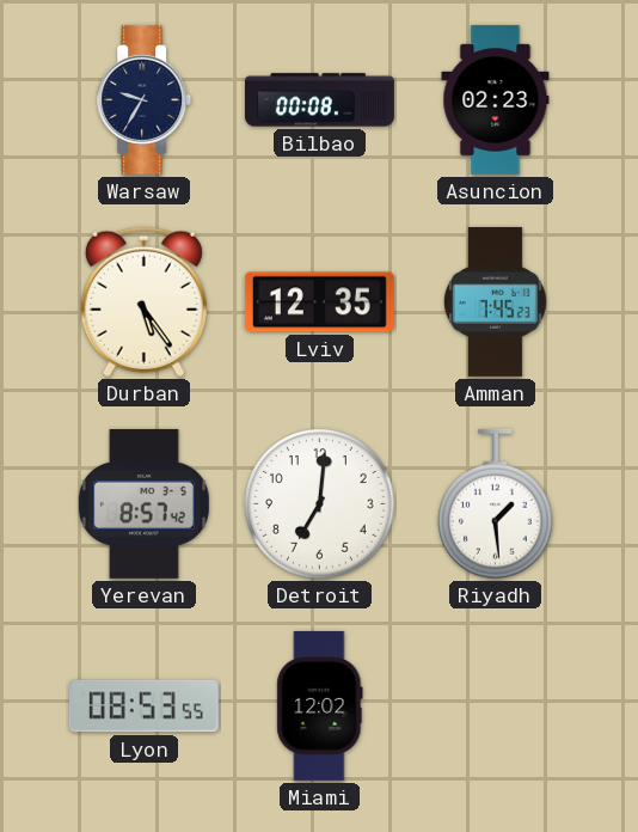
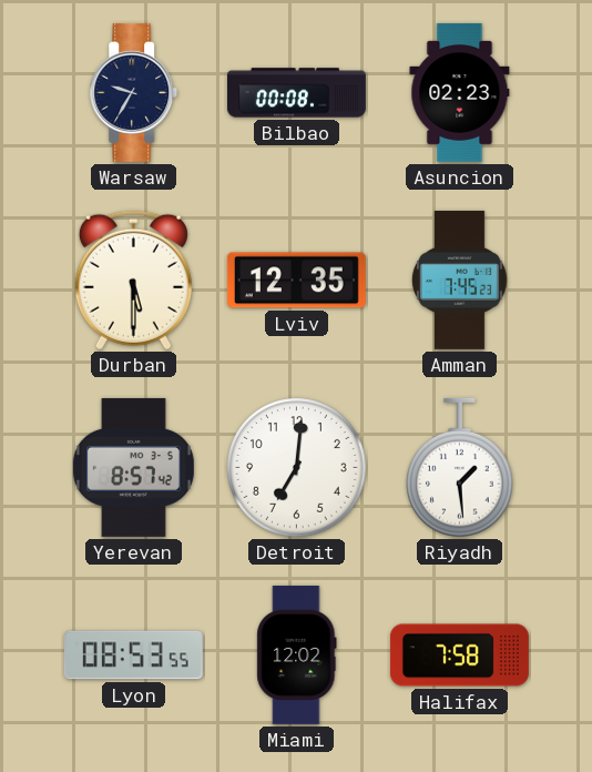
Durban: 5:24 -> 5:30
Halifax: none -> 7:58
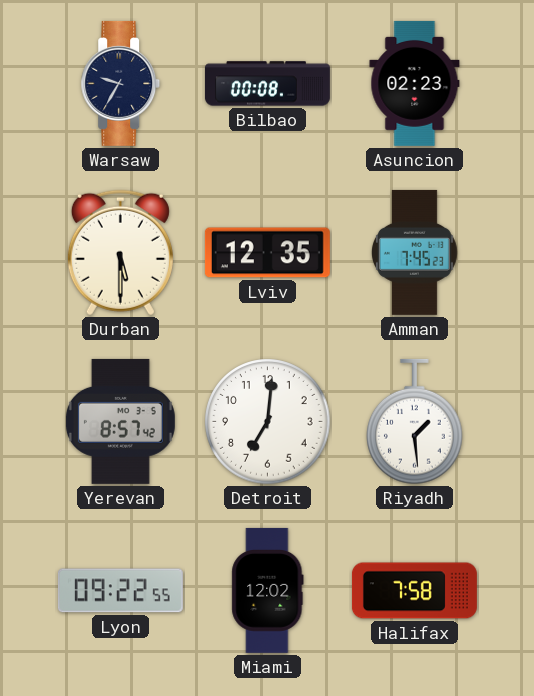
Lyon: 08:53 -> 09:22
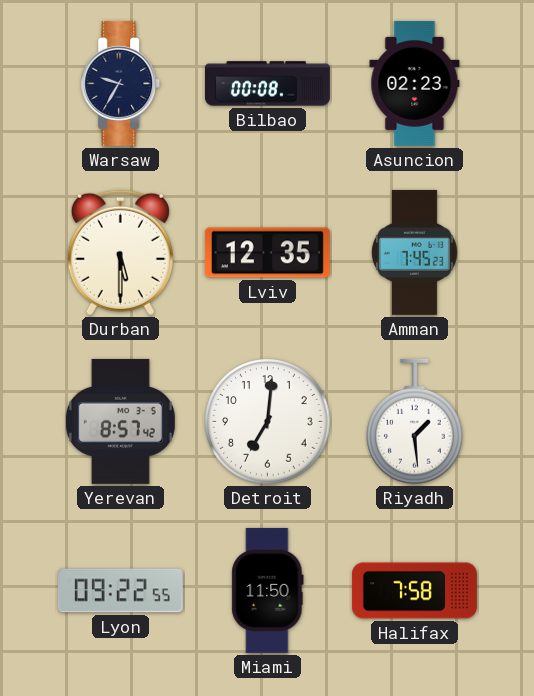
Miami: 12:02 -> 11:50
